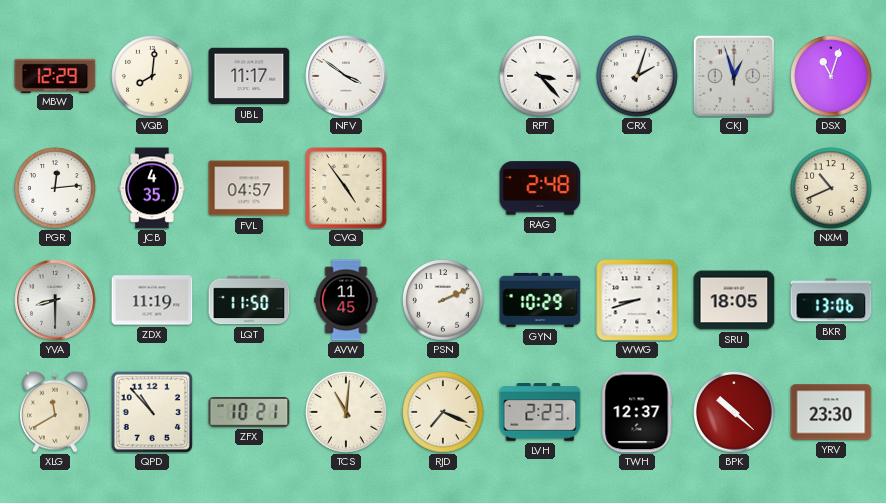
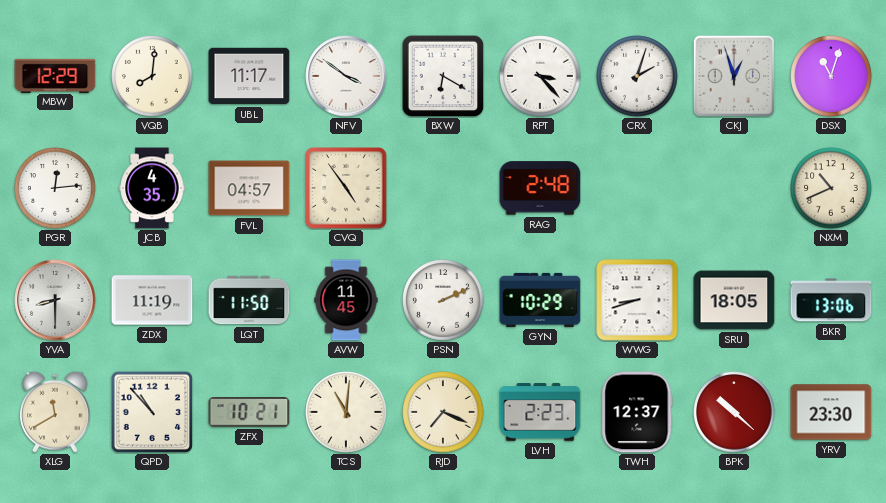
BXW: none -> 6:20
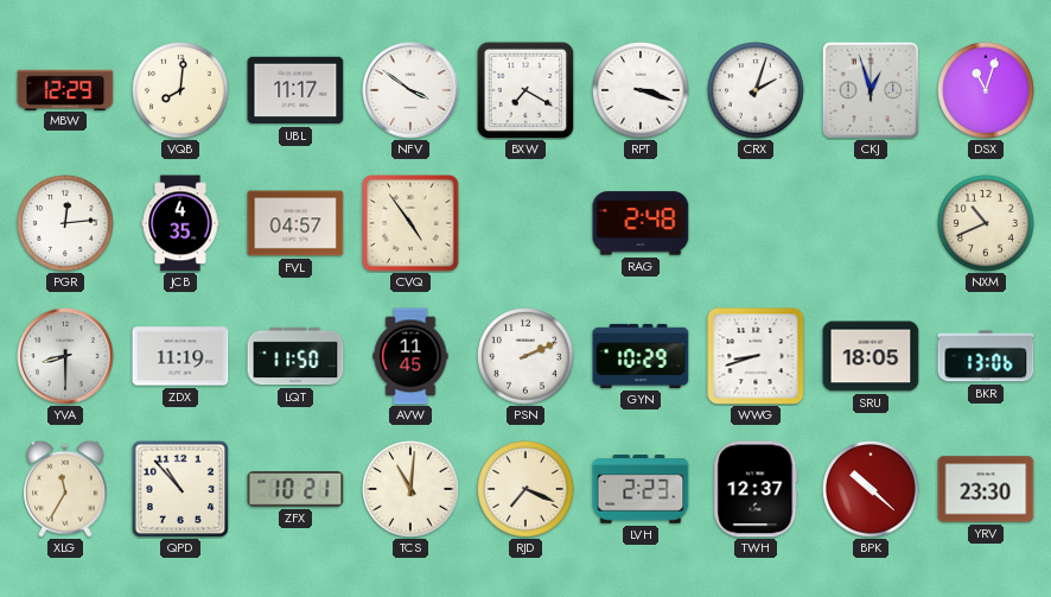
BXW: 6:20 -> 7:20
RPT: 3:23 -> 3:18
XLG: 11:40 -> 11:35
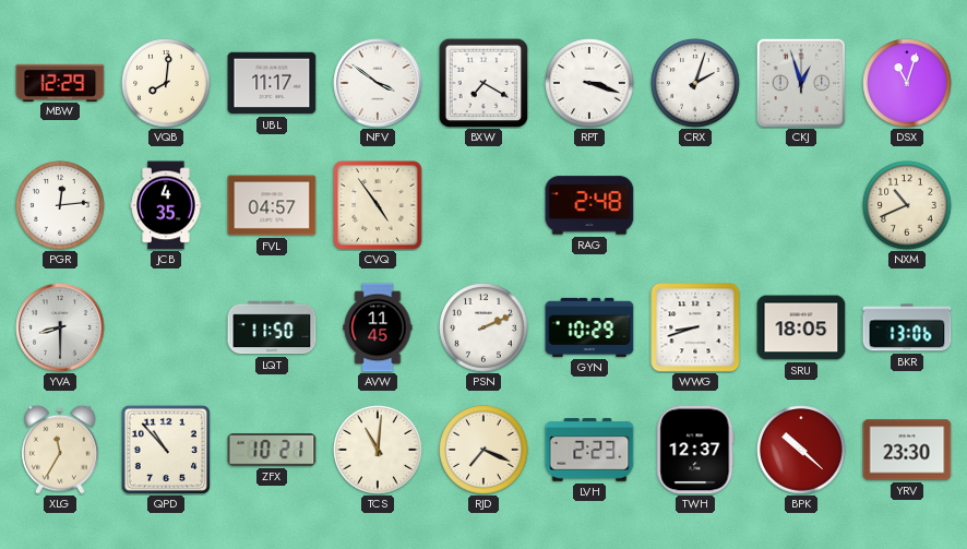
ZDX: 11:19 -> none
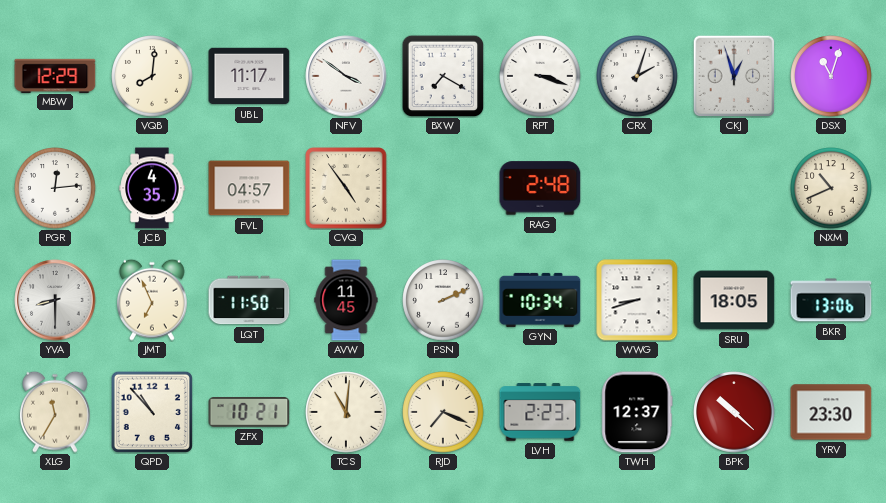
JMT: none -> 6:56
GYN: 10:29 -> 10:34
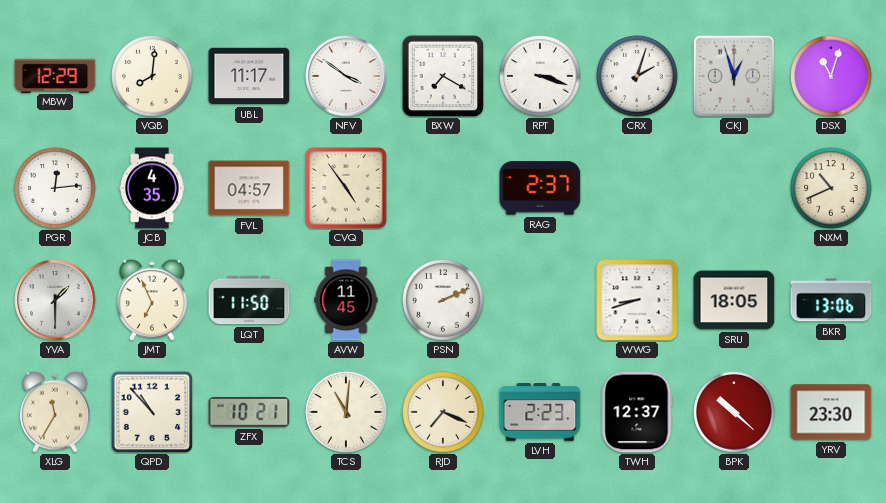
RAG: 2:48 -> 2:37
YVA: 8:30 -> 1:30
GYN: 10:34 -> none
